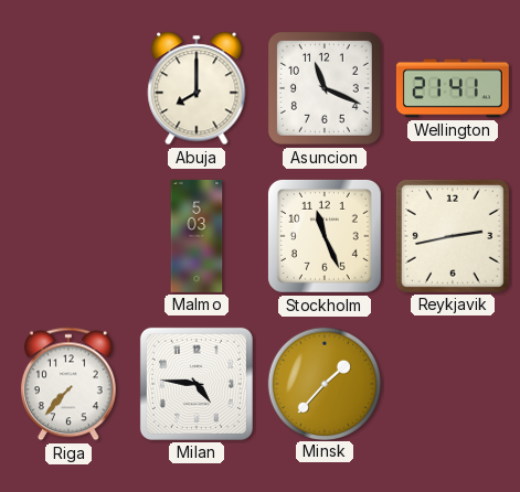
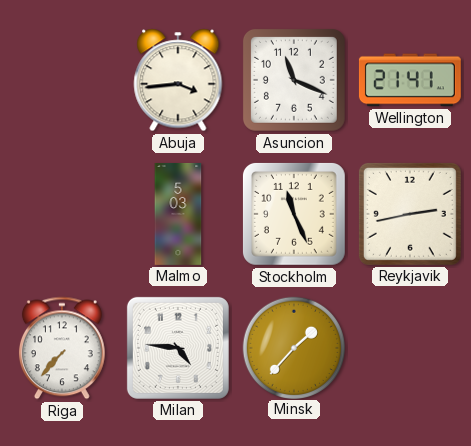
Abuja: 8:00 -> 3:44
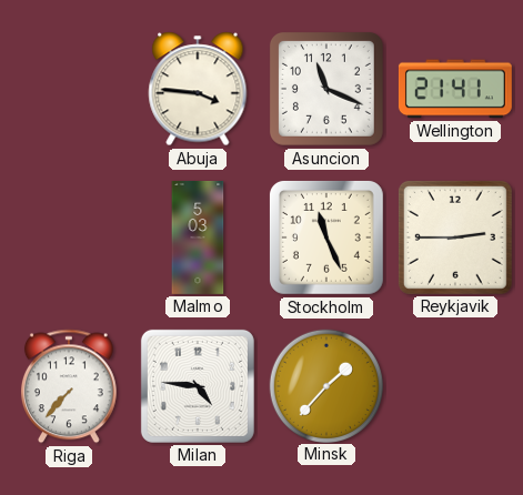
Abuja: 3:44 -> 3:46
Reykjavik: 2:43 -> 2:45
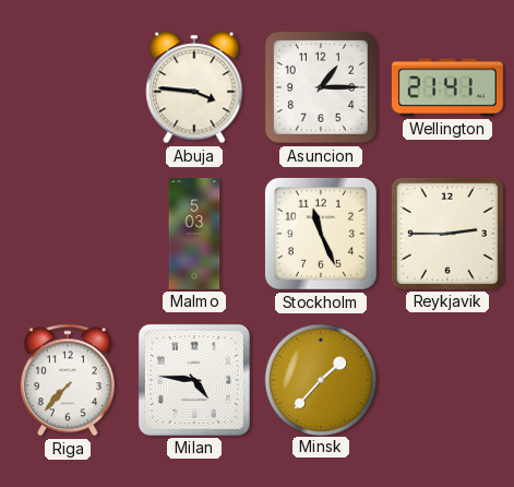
Asuncion: 11:19 -> 1:15
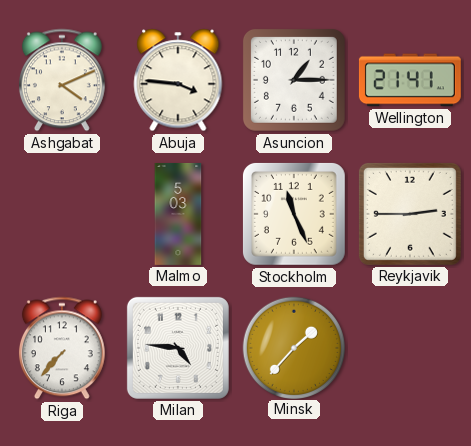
Ashgabat: none -> 4:11
